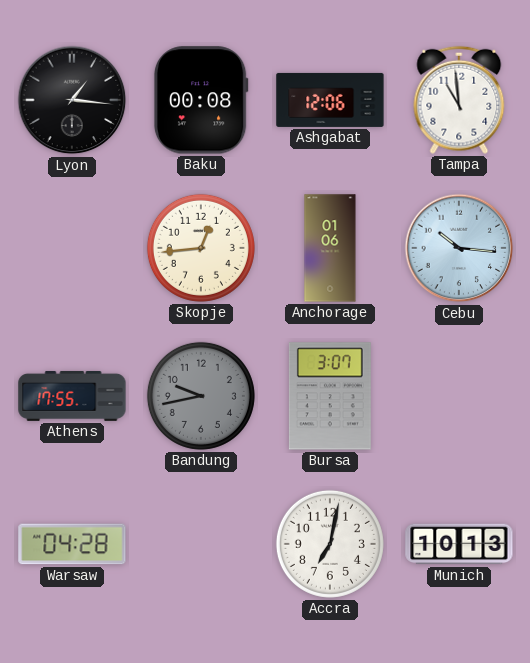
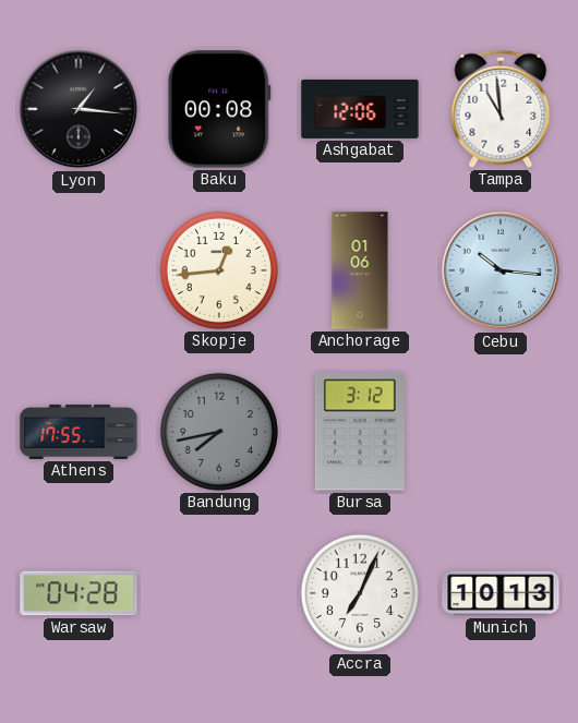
Bandung: 9:43 -> 7:43
Bursa: 3:07 -> 3:12
Accra: 7:02 -> 7:04
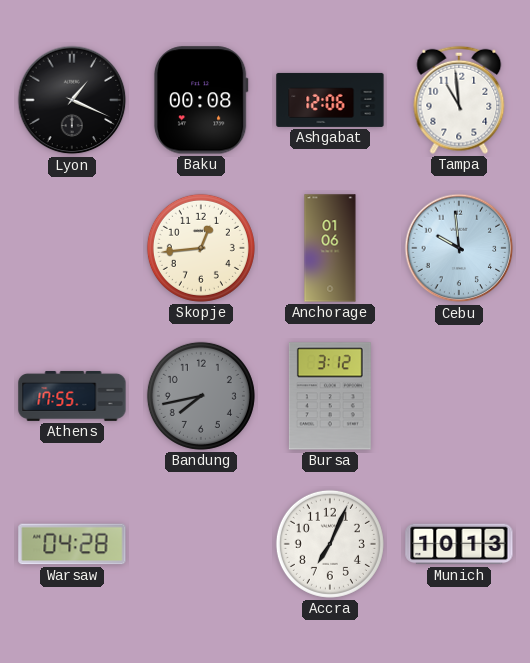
Lyon: 1:16 -> 1:19
Cebu: 10:16 -> 9:59
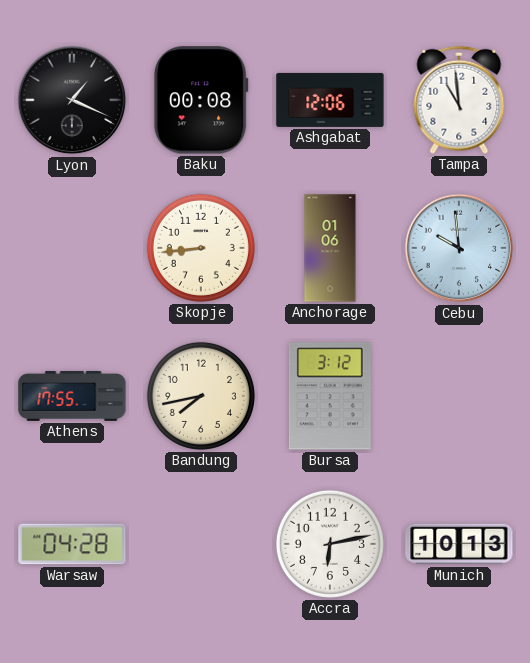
Skopje: 12:44 -> 8:44
Bandung dial: grey -> cream
Accra: 7:04 -> 6:13
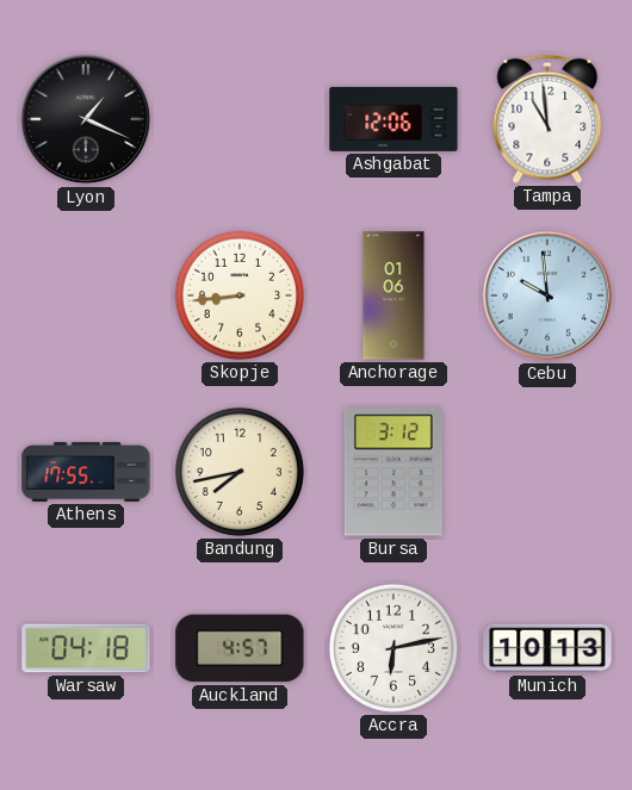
Baku: 00:08 -> none
Warsaw: 04:28 -> 04:18
Auckland: none -> 4:57
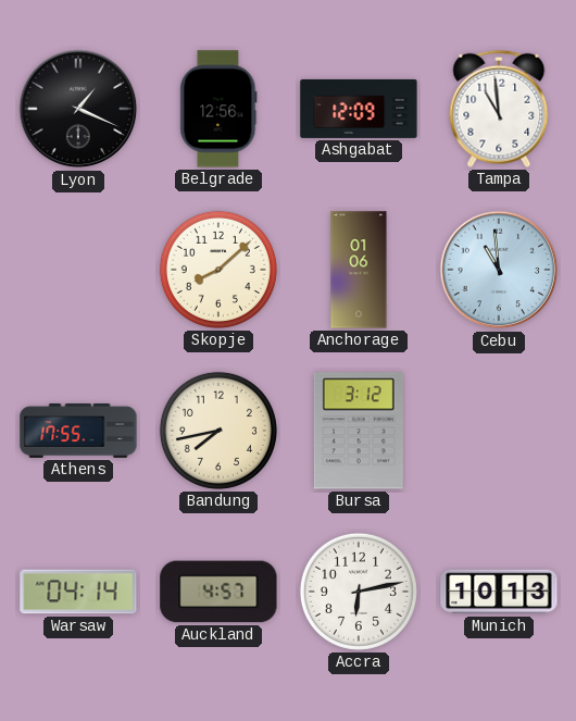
Belgrade: none -> 12:56
Ashgabat: 12:06 -> 12:09
Skopje: 8:44 -> 8:08
Cebu: 9:59 -> 10:59
Warsaw: 04:18 -> 04:14
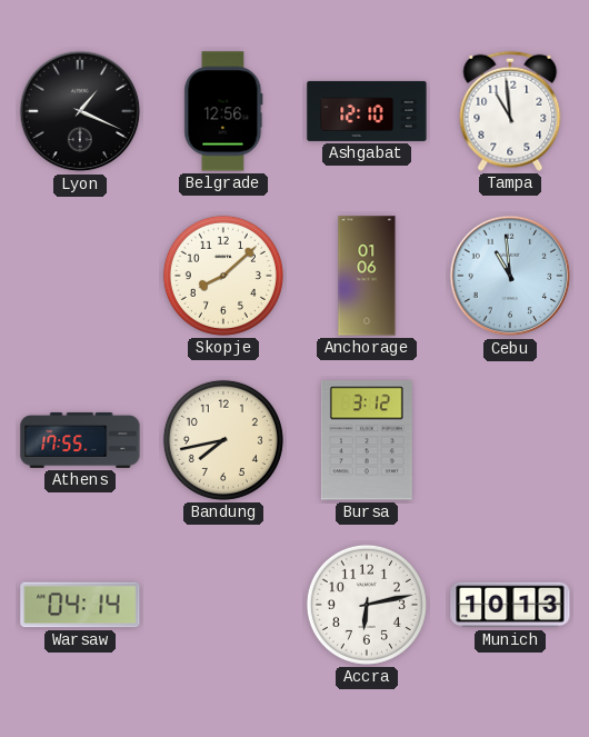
Ashgabat: 12:09 -> 12:10
Auckland: 4:57 -> none
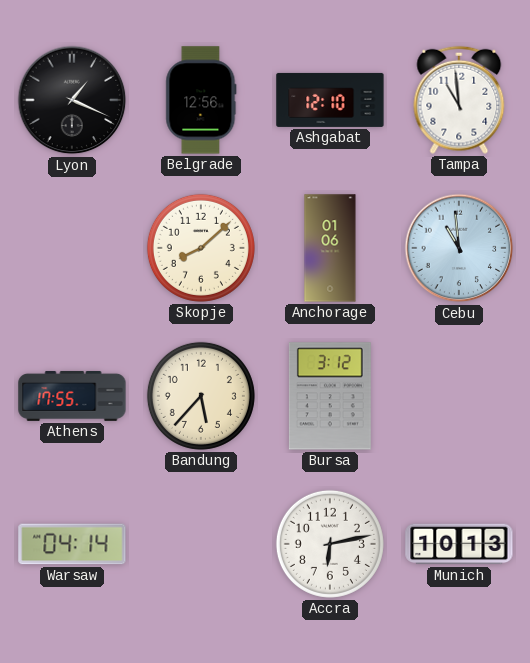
Bandung: 7:43 -> 5:37
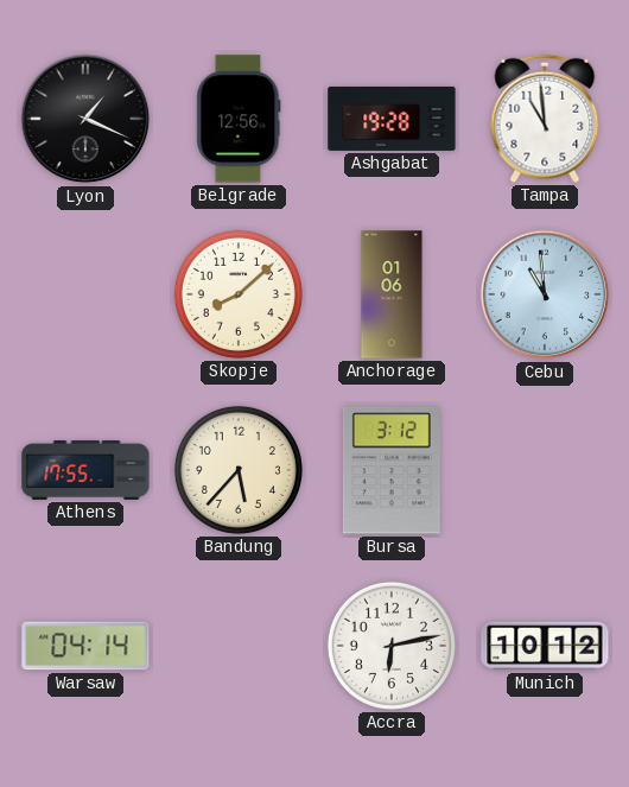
Ashgabat: 12:10 -> 19:28
Munich: 10:13 -> 10:12
